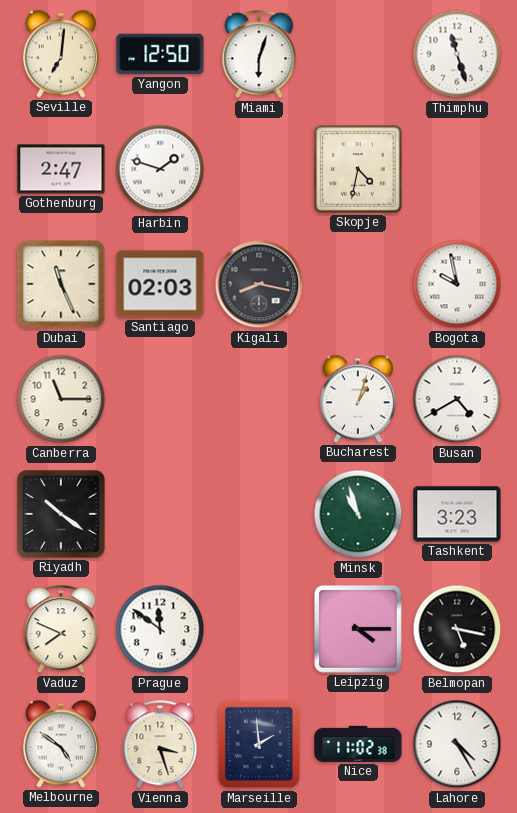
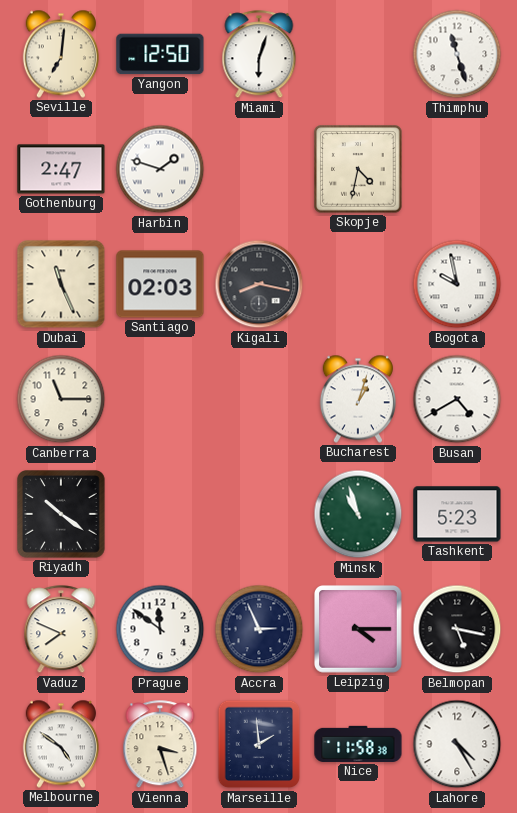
Tashkent: 3:23 -> 5:23
Accra: none -> 2:56
Nice: 11:02 -> 11:58
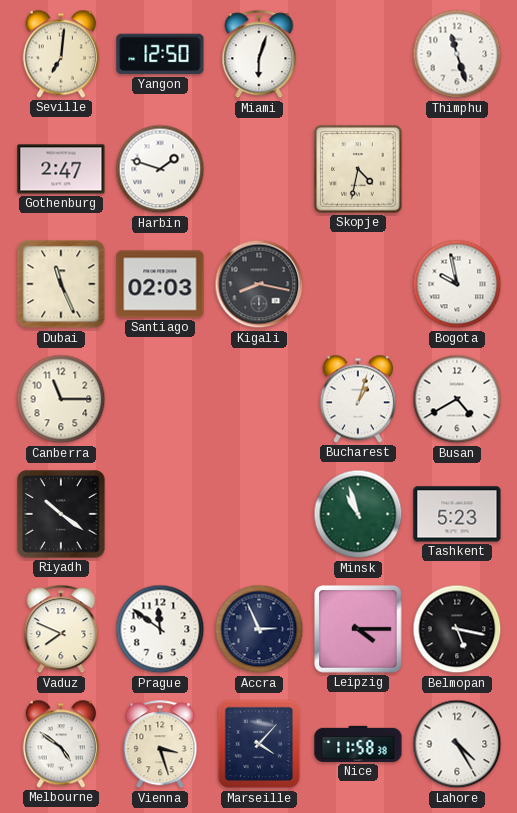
Marseille: 1:59 -> 4:07
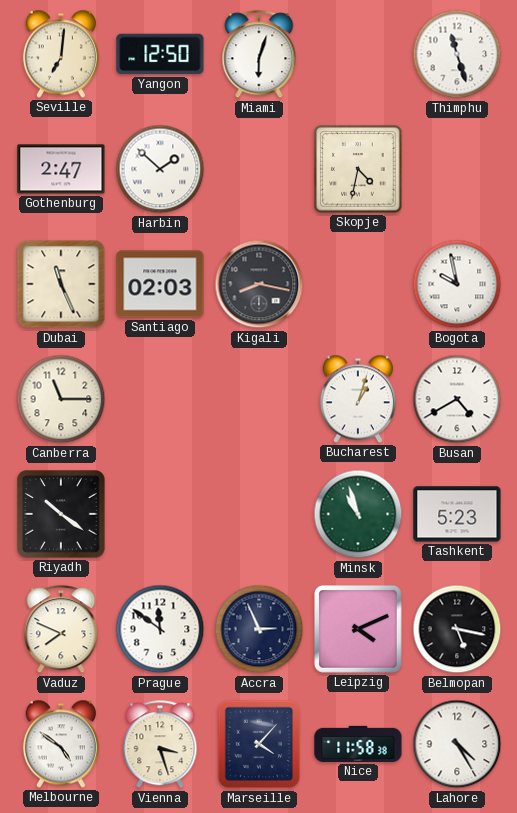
Harbin: 1:48 -> 1:52
Leipzig: 4:15 -> 4:11
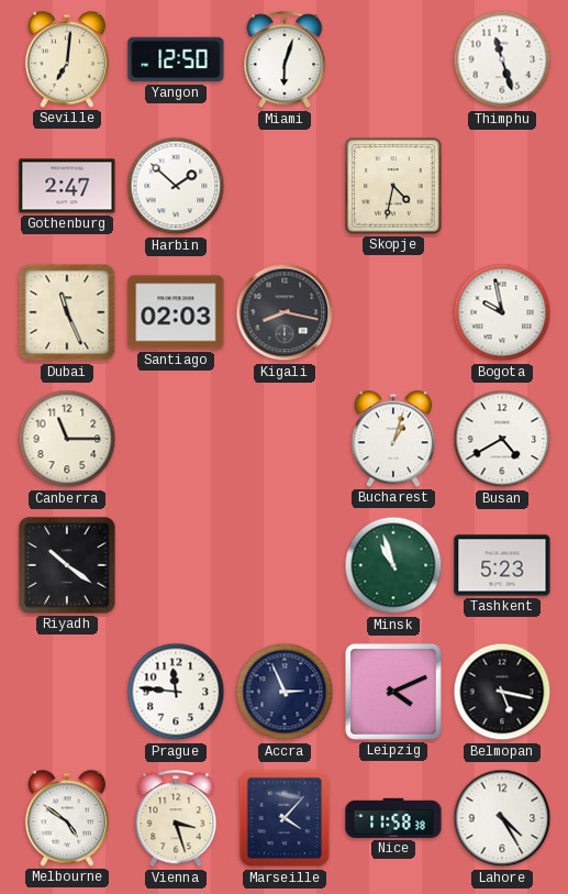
Vaduz: 7:49 -> none
Prague: 11:51 -> 11:46
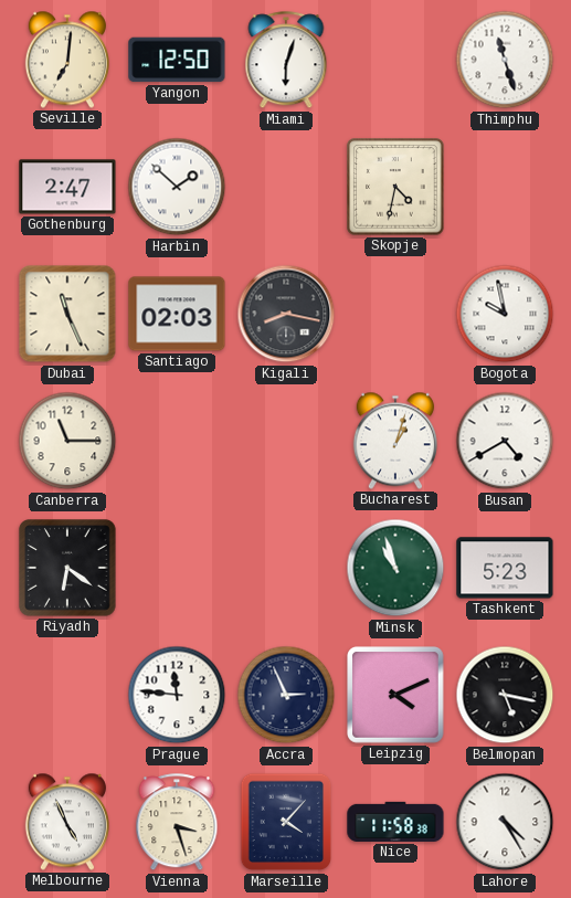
Riyadh: 10:21 -> 6:21
Melbourne: 4:51 -> 4:56
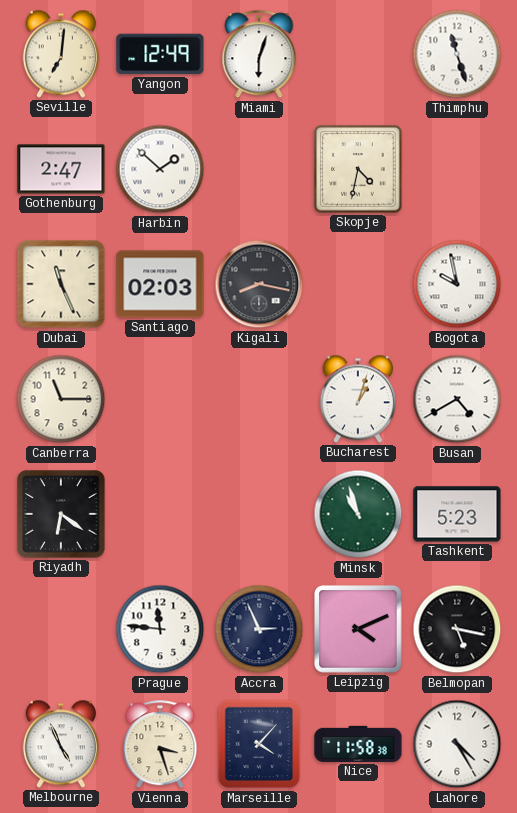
Yangon: 12:50 -> 12:49
